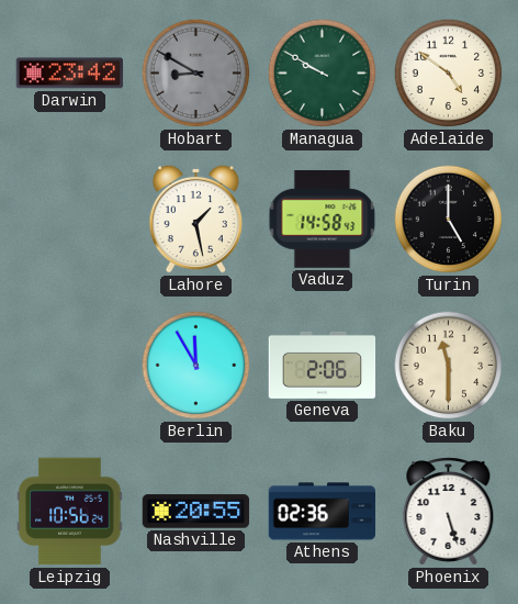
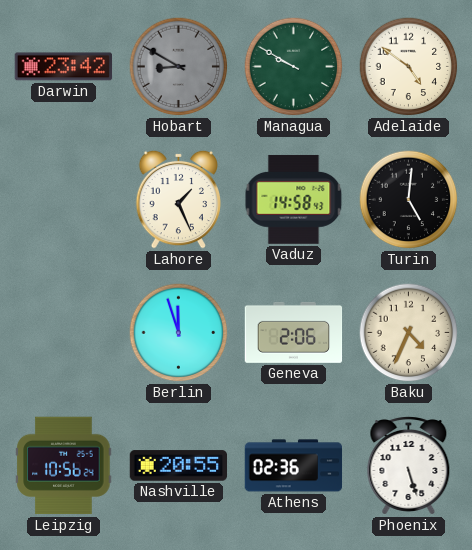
Lahore: 1:28 -> 1:26
Turin: 5:00 -> 5:01
Berlin: 11:55 -> 11:57
Baku: 11:30 -> 4:34
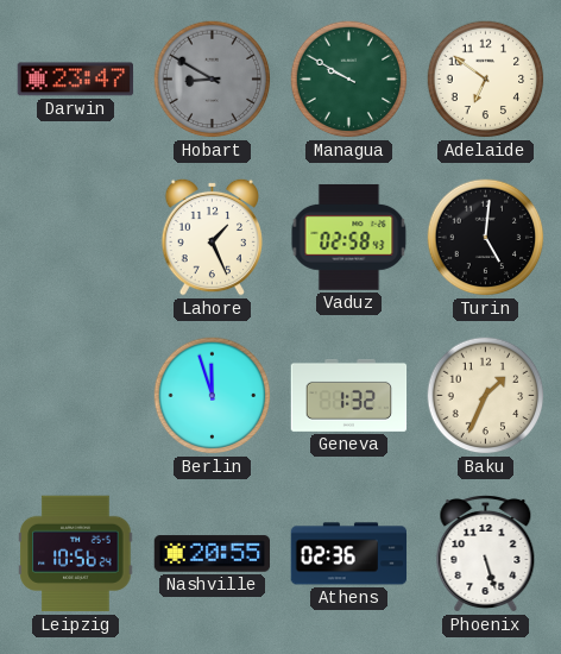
Darwin: 23:42 -> 23:47
Adelaide: 4:51 -> 6:51
Vaduz: 14:58 -> 02:58
Geneva: 2:06 -> 1:32
Baku: 4:34 -> 1:34
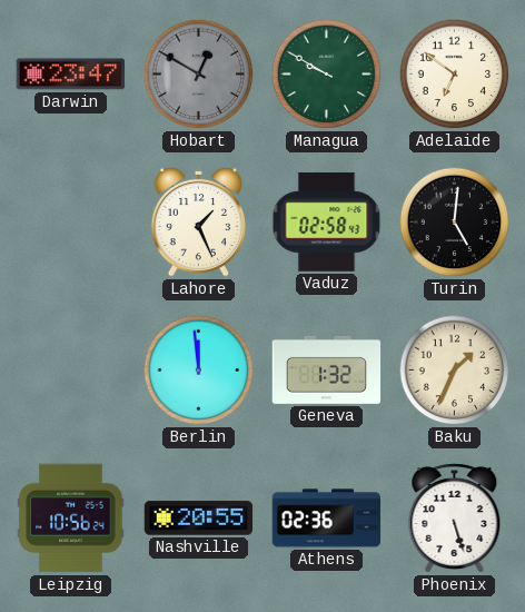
Hobart: 8:50 -> 12:50
Berlin: 11:57 -> 11:59
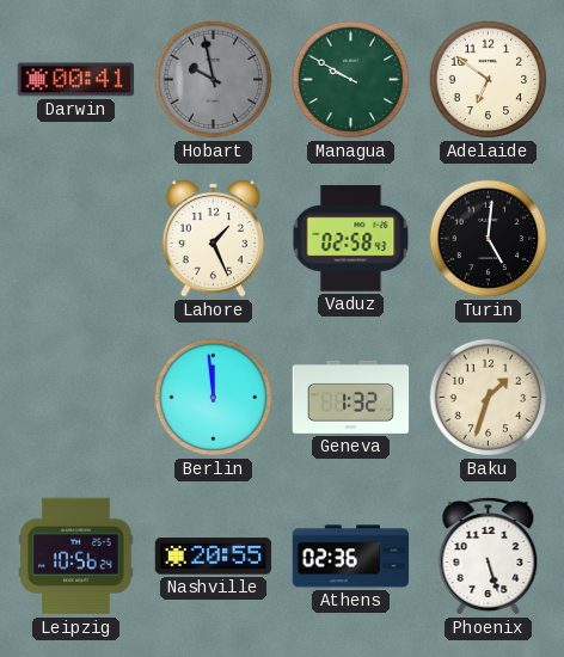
Darwin: 23:47 -> 00:41
Hobart: 12:50 -> 9:58
Baku: 1:34 -> 1:33
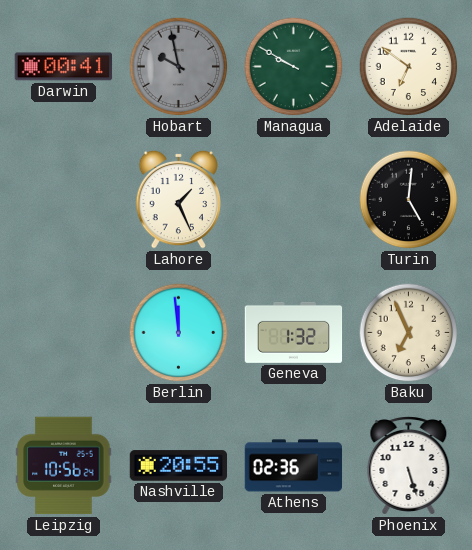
Vaduz: 02:58 -> none
Baku: 1:33 -> 6:56
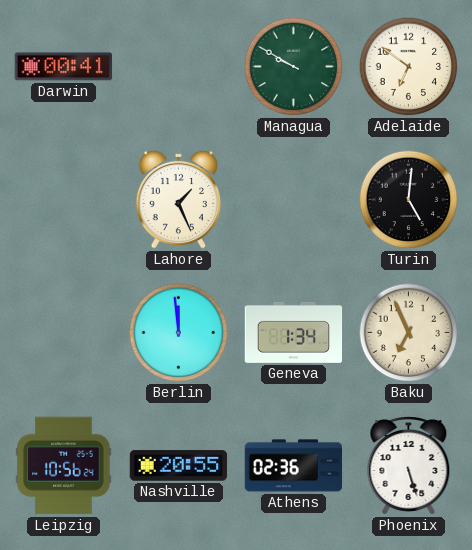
Hobart: 9:58 -> none
Geneva: 1:32 -> 1:34
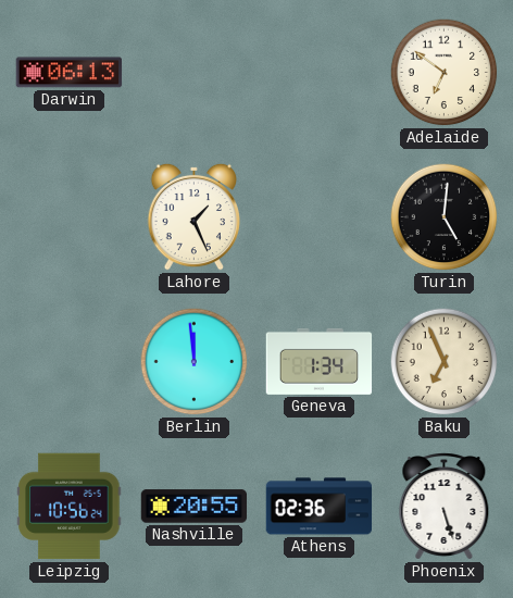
Darwin: 00:41 -> 06:13
Managua: 9:50 -> none
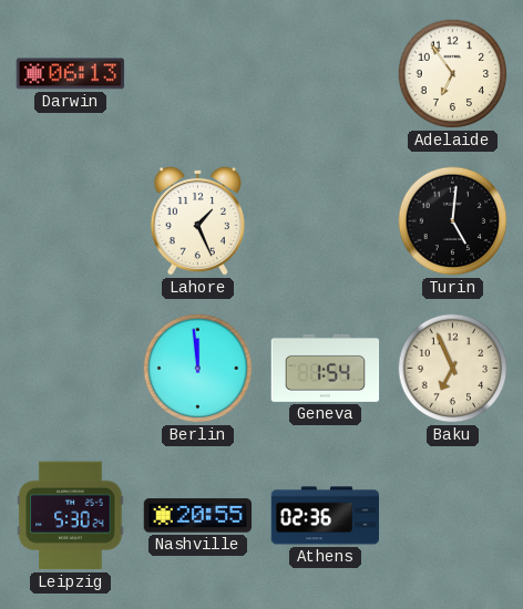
Adelaide: 6:51 -> 6:54
Geneva: 1:34 -> 1:54
Leipzig: 10:56 -> 5:30
Phoenix: 5:27 -> none
